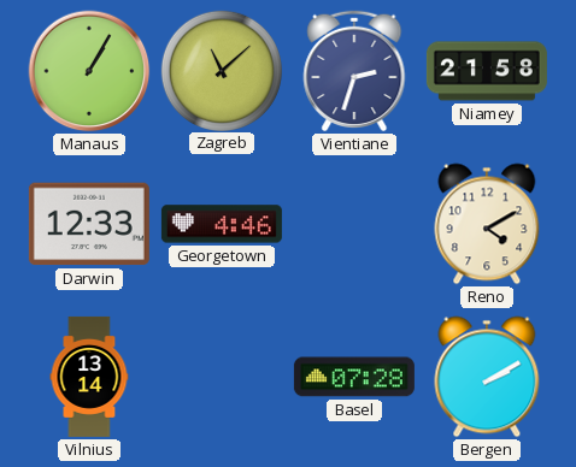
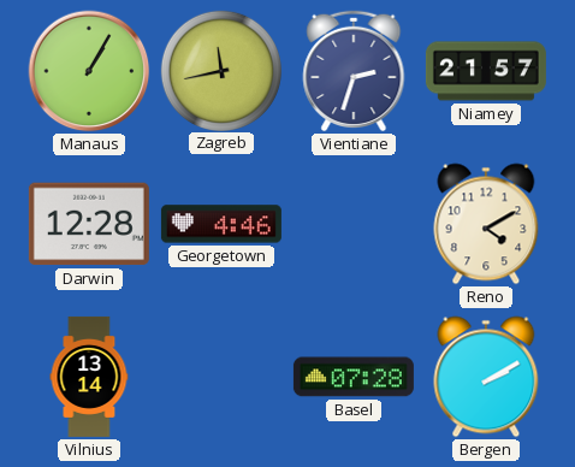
Zagreb: 11:08 -> 11:43
Niamey: 21:58 -> 21:57
Darwin: 12:33 -> 12:28
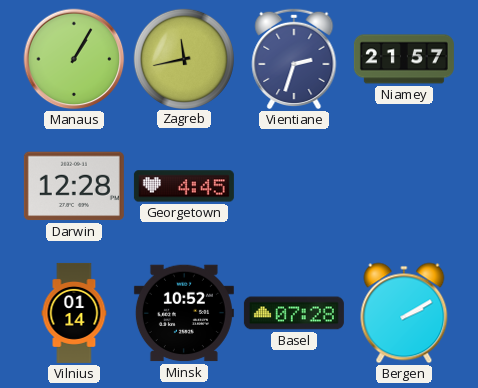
Georgetown: 4:46 -> 4:45
Reno: 4:10 -> none
Vilnius: 13:14 -> 01:14
Minsk: none -> 10:52
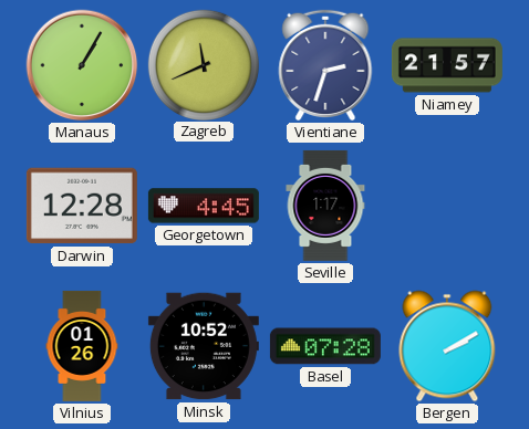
Zagreb: 11:43 -> 11:41
Seville: none -> 1:17
Vilnius: 01:14 -> 01:26
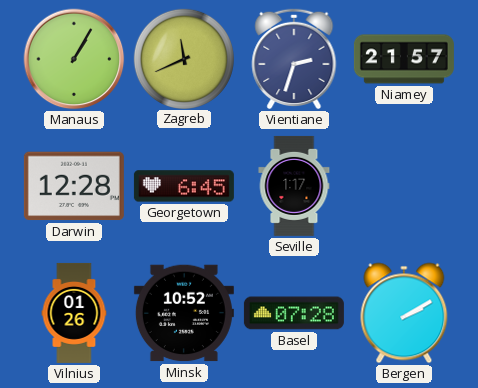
Georgetown: 4:45 -> 6:45
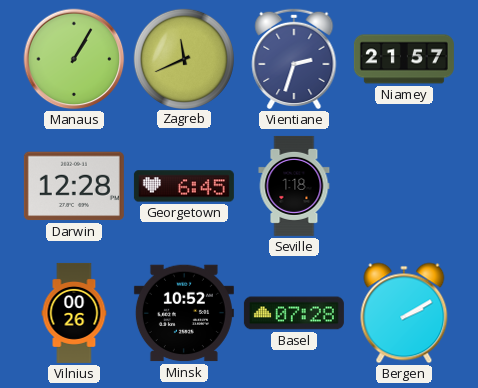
Seville: 1:17 -> 1:18
Vilnius: 01:26 -> 00:26
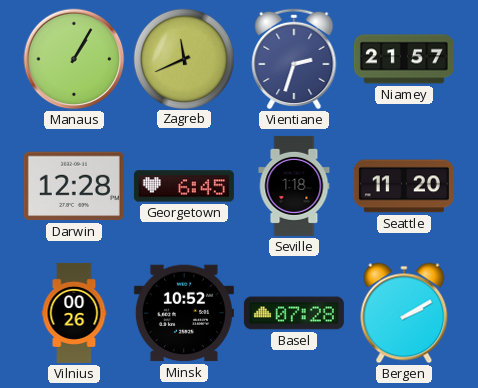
Seattle: none -> 11:20
